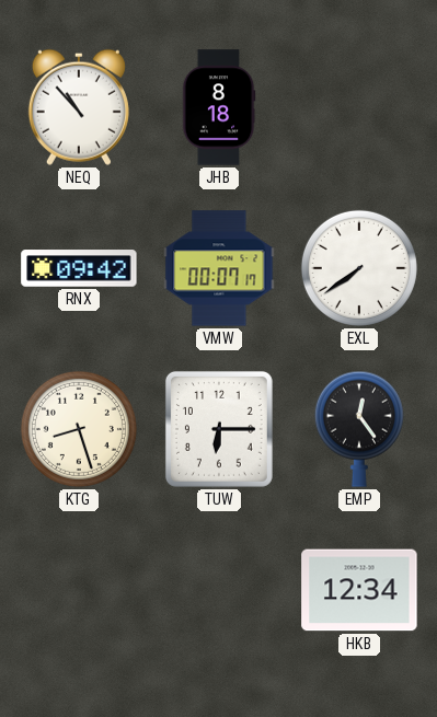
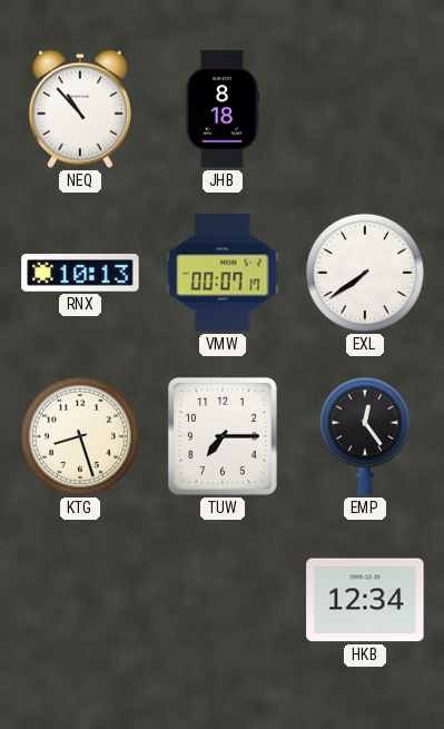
RNX: 09:42 -> 10:13
TUW: 6:15 -> 7:15
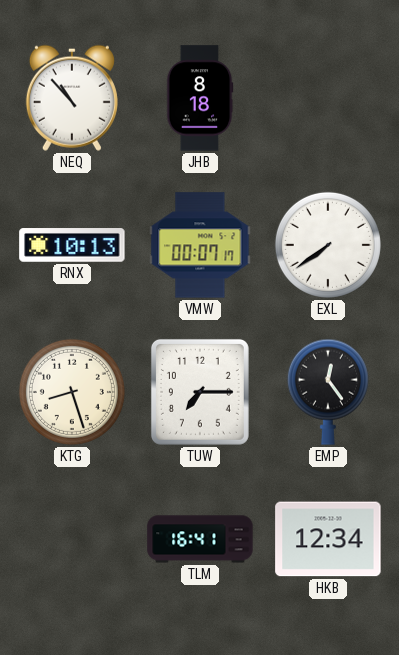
TLM: none -> 16:41
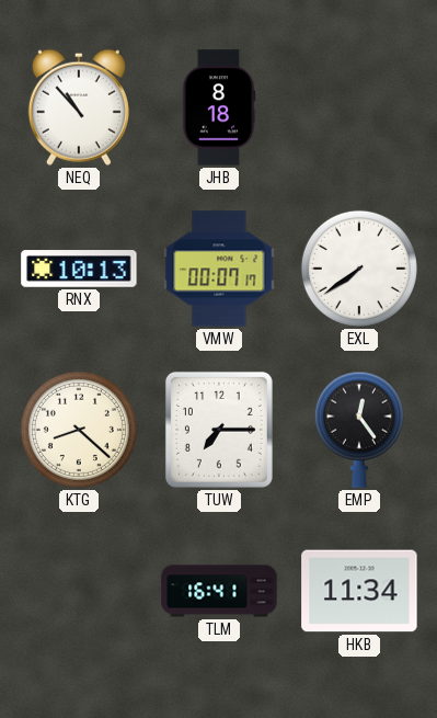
KTG: 8:27 -> 8:22
HKB: 12:34 -> 11:34
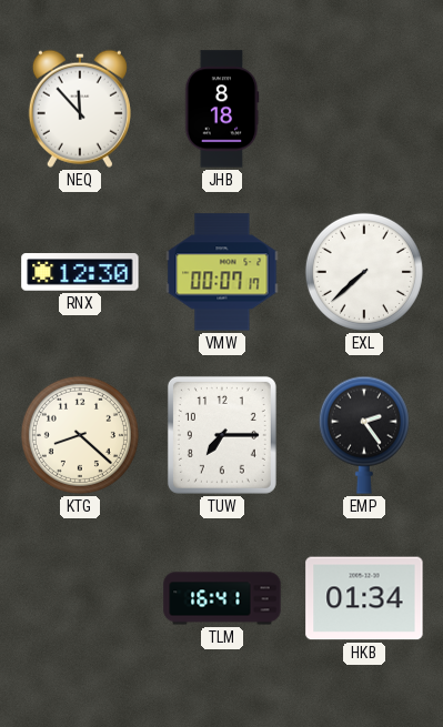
NEQ: 10:53 -> 11:53
RNX: 10:13 -> 12:30
EXL: 7:39 -> 7:38
EMP: 12:24 -> 2:24
HKB: 11:34 -> 01:34
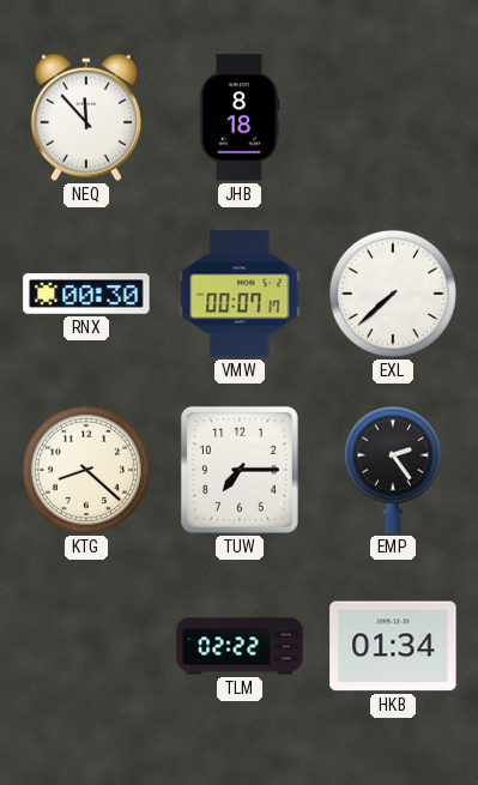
RNX: 12:30 -> 00:30
TLM: 16:41 -> 02:22
